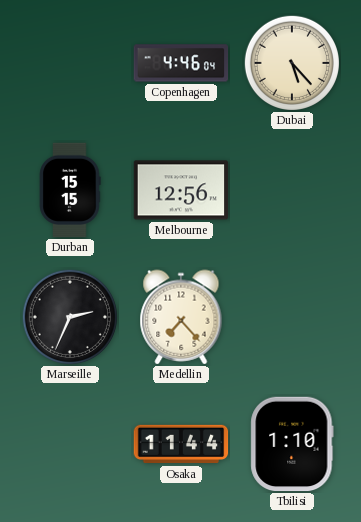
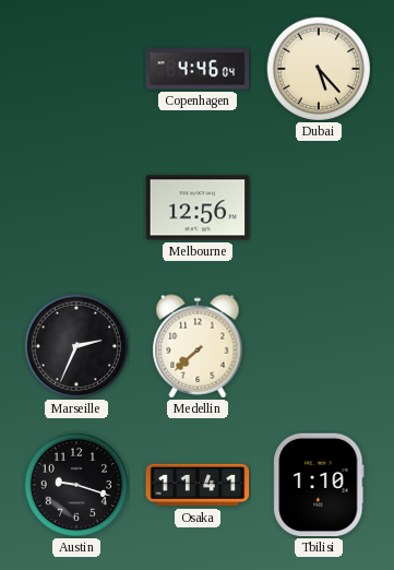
Durban: 15:15 -> none
Medellin: 7:23 -> 7:38
Austin: none -> 9:18
Osaka: 11:44 -> 11:41
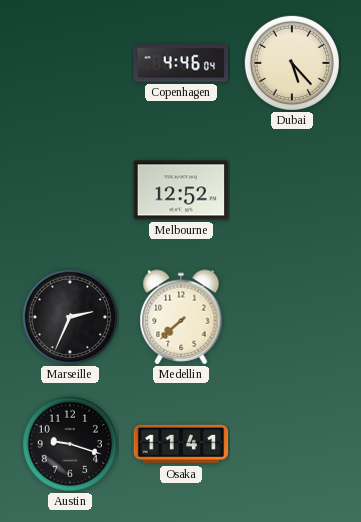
Melbourne: 12:56 -> 12:52
Tbilisi: 1:10 -> none
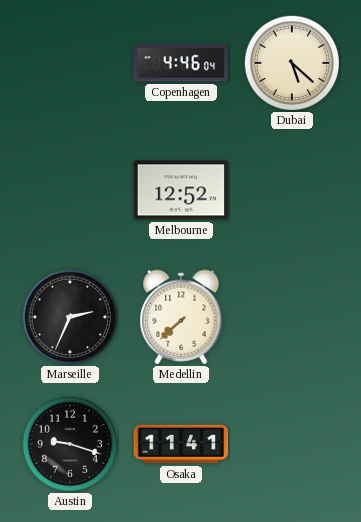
Dubai: 5:23 -> 5:22
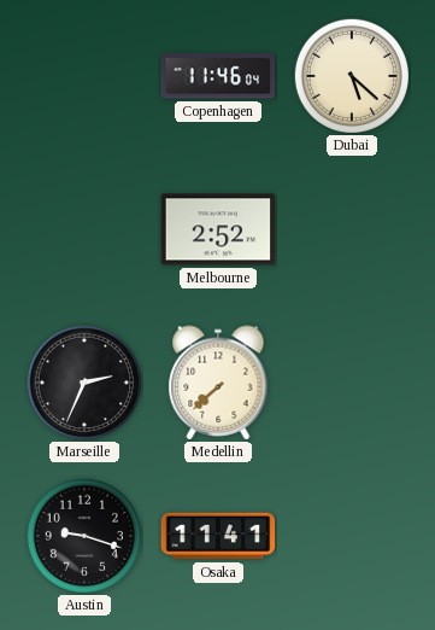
Copenhagen: 4:46 -> 11:46
Melbourne: 12:52 -> 2:52
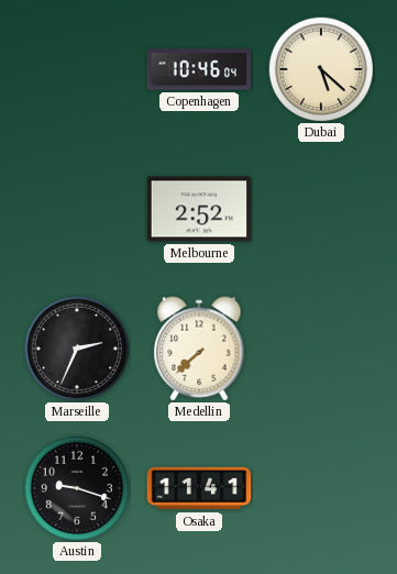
Copenhagen: 11:46 -> 10:46
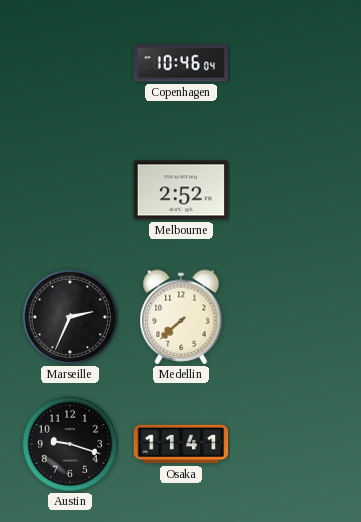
Dubai: 5:22 -> none
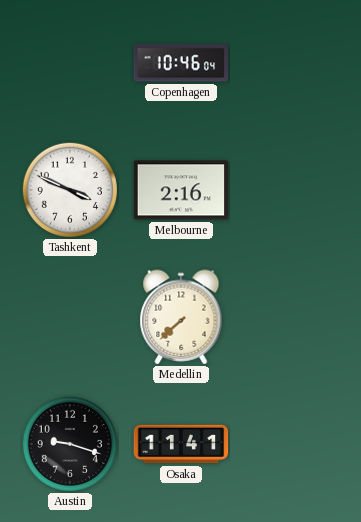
Tashkent: none -> 3:49
Melbourne: 2:52 -> 2:16
Marseille: 2:34 -> none
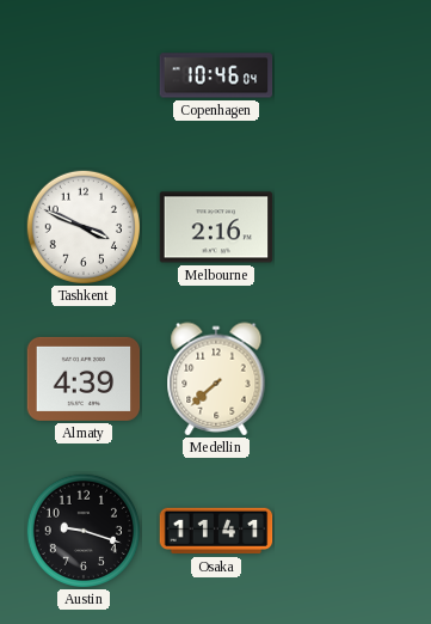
Almaty: none -> 4:39
